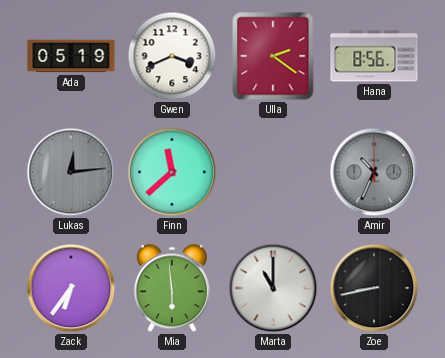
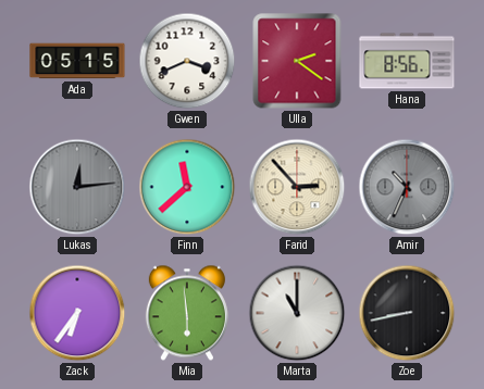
Ada: 05:19 -> 05:15
Farid: none -> 2:53
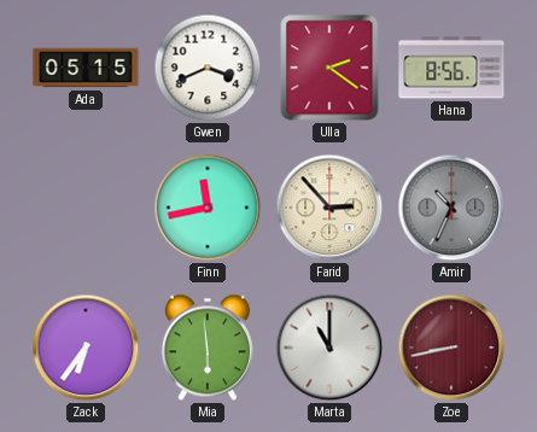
Lukas: 12:14 -> none
Finn: 11:38 -> 11:43
Zoe dial: black -> burgundy
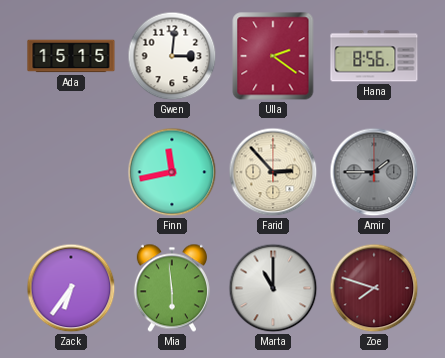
Ada: 05:15 -> 15:15
Gwen: 3:41 -> 3:01
Amir: 10:34 -> 1:45
Zoe: 8:43 -> 7:48
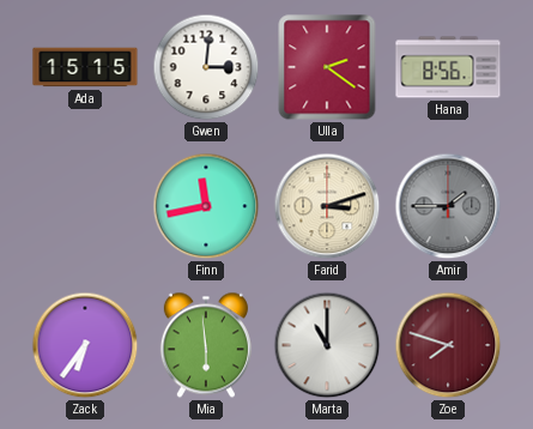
Farid: 2:53 -> 3:12
